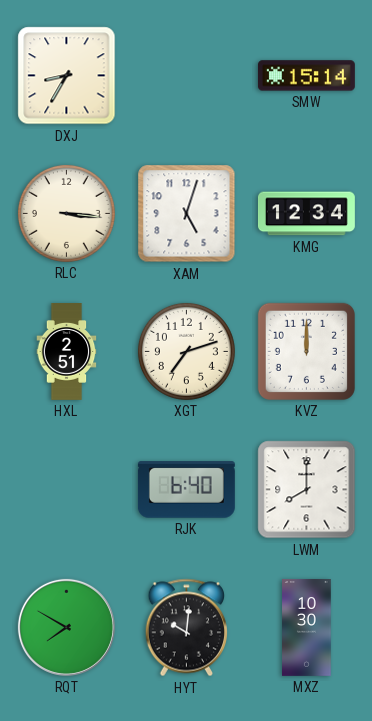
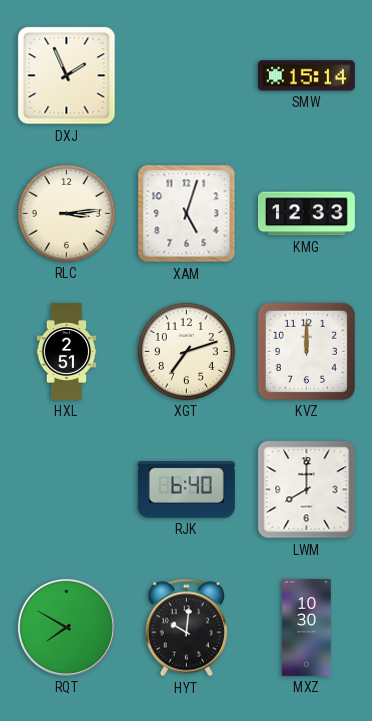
DXJ: 8:35 -> 1:56
RLC: 3:16 -> 3:14
KMG: 12:34 -> 12:33
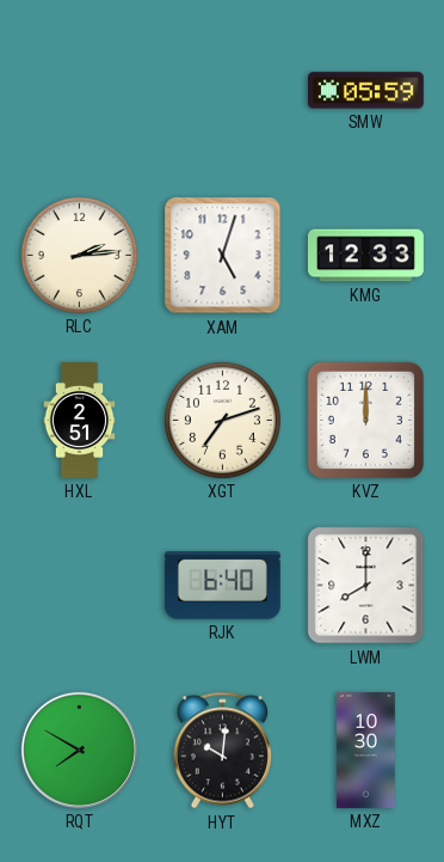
DXJ: 1:56 -> none
SMW: 15:14 -> 05:59
RLC: 3:14 -> 2:14
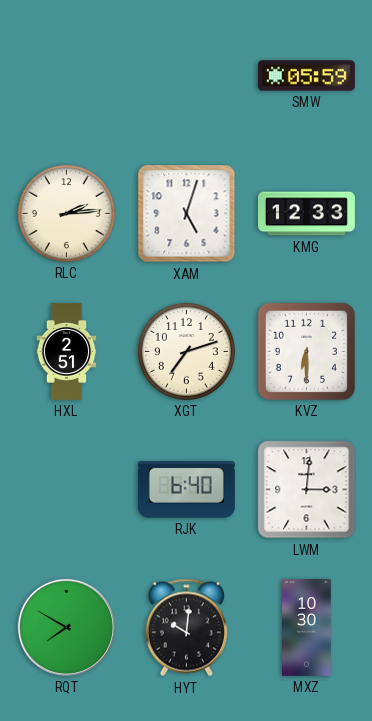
KVZ: 12:00 -> 6:30
LWM: 8:00 -> 3:01
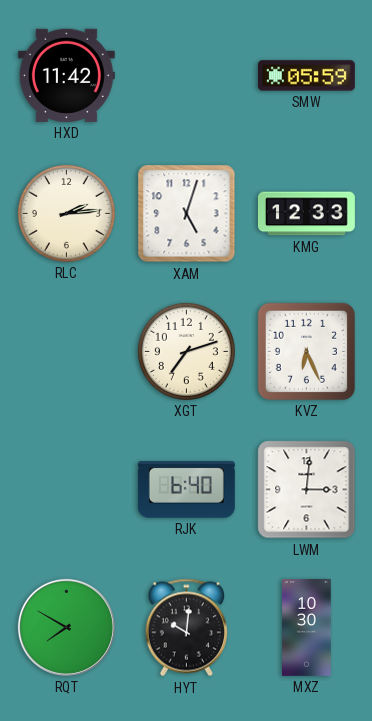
HXD: none -> 11:42
HXL: 2:51 -> none
KVZ: 6:30 -> 6:26
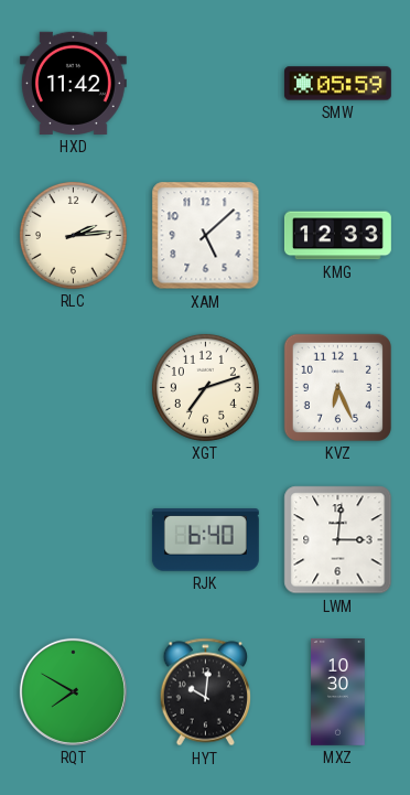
XAM: 5:03 -> 5:08
